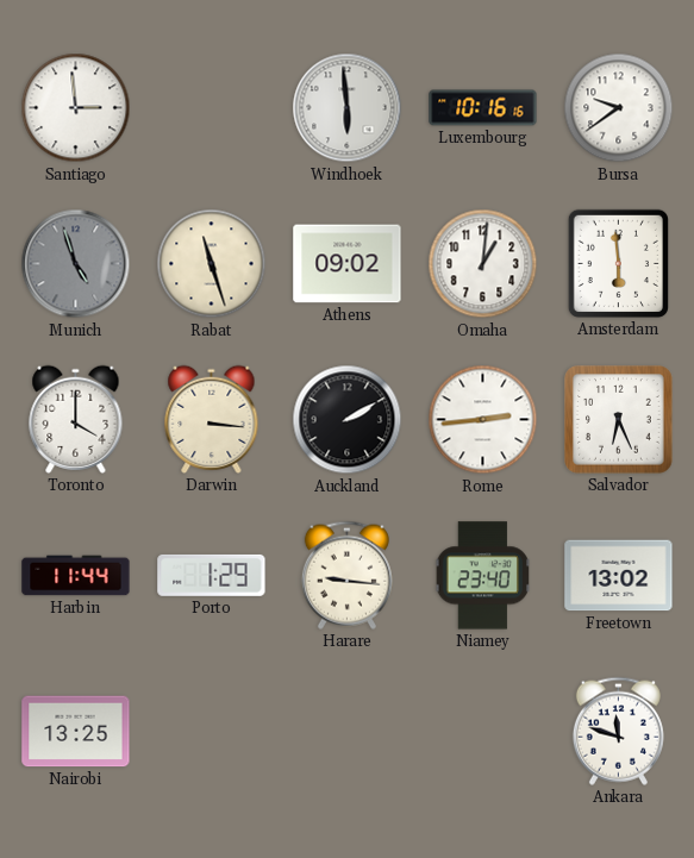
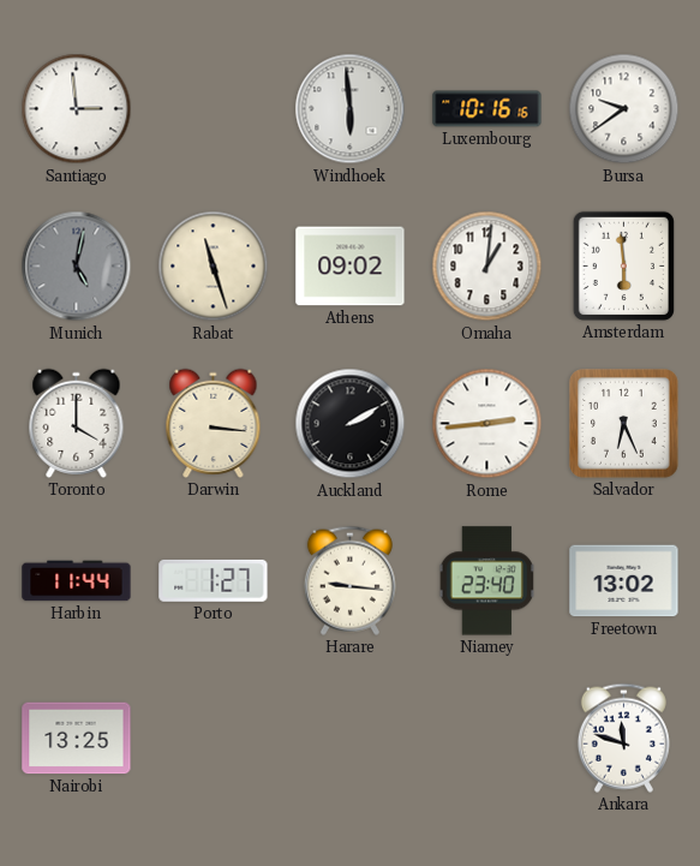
Munich: 4:57 -> 5:02
Porto: 1:29 -> 1:27
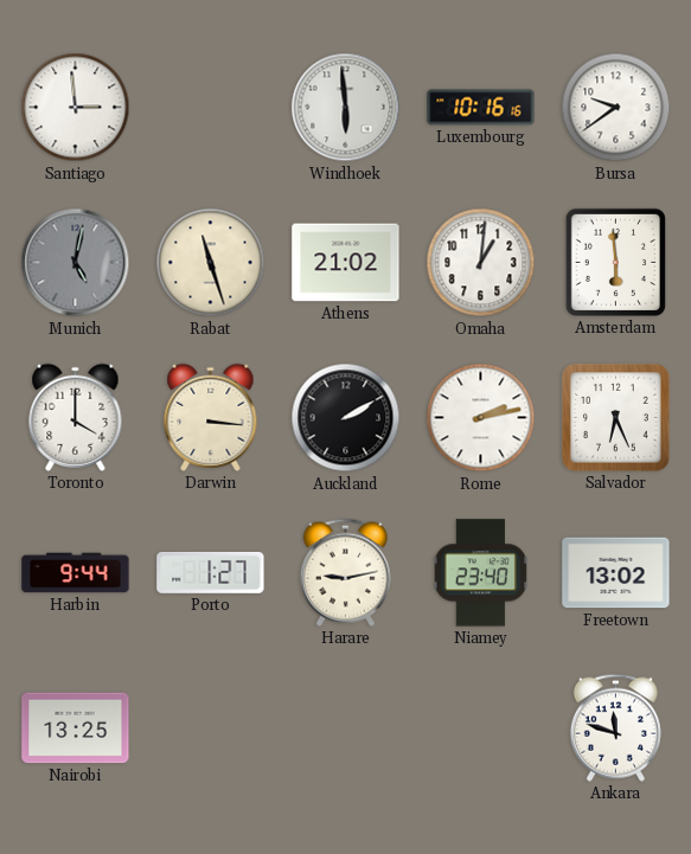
Athens: 09:02 -> 21:02
Rome: 2:44 -> 2:13
Harbin: 11:44 -> 9:44
Harare: 9:16 -> 9:13
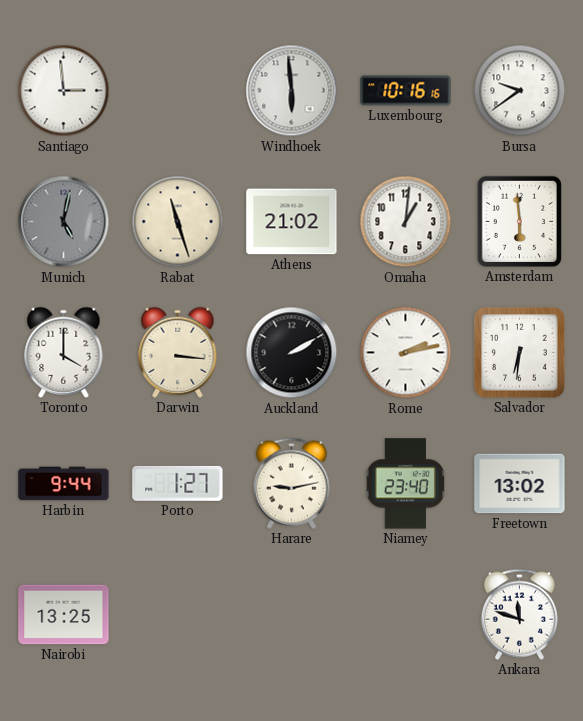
Salvador: 6:26 -> 6:31
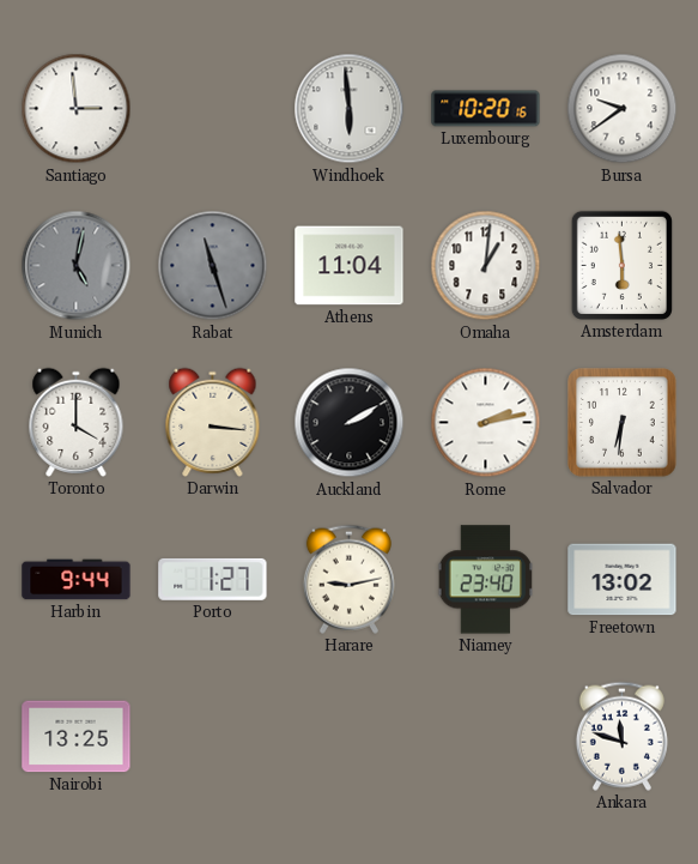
Luxembourg: 10:16 -> 10:20
Rabat dial: cream -> grey
Athens: 21:02 -> 11:04
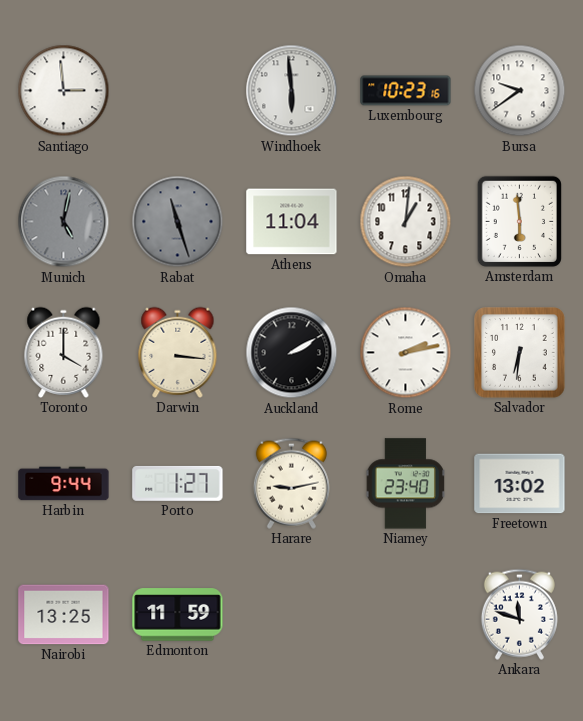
Luxembourg: 10:20 -> 10:23
Edmonton: none -> 11:59
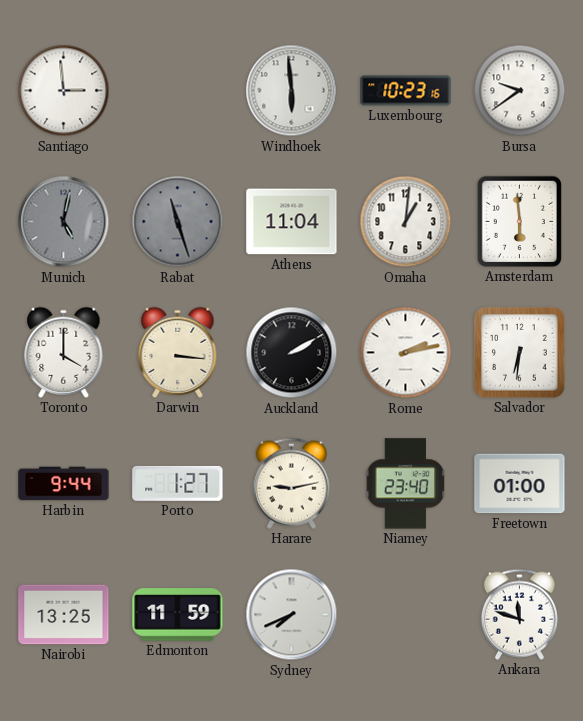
Freetown: 13:02 -> 01:00
Sydney: none -> 7:41
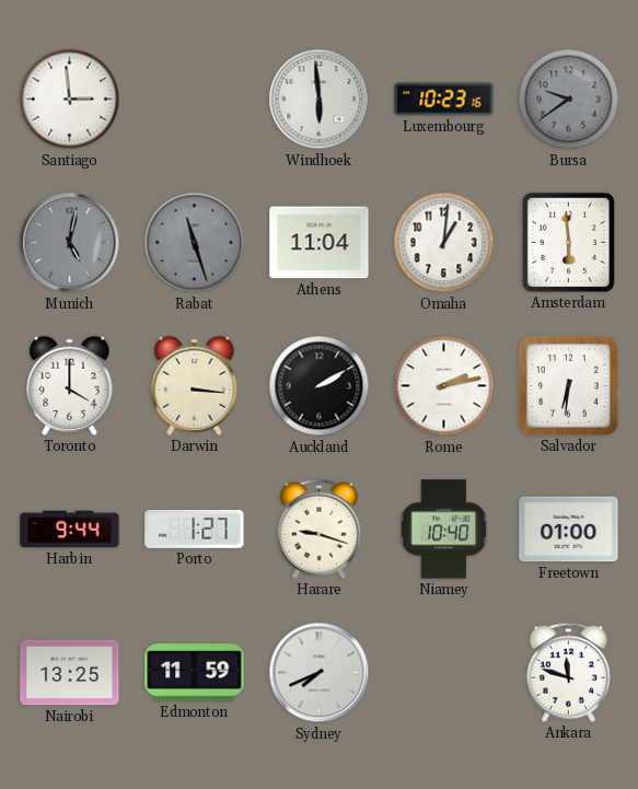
Bursa dial: white -> grey
Harare: 9:13 -> 9:18
Niamey: 23:40 -> 10:40
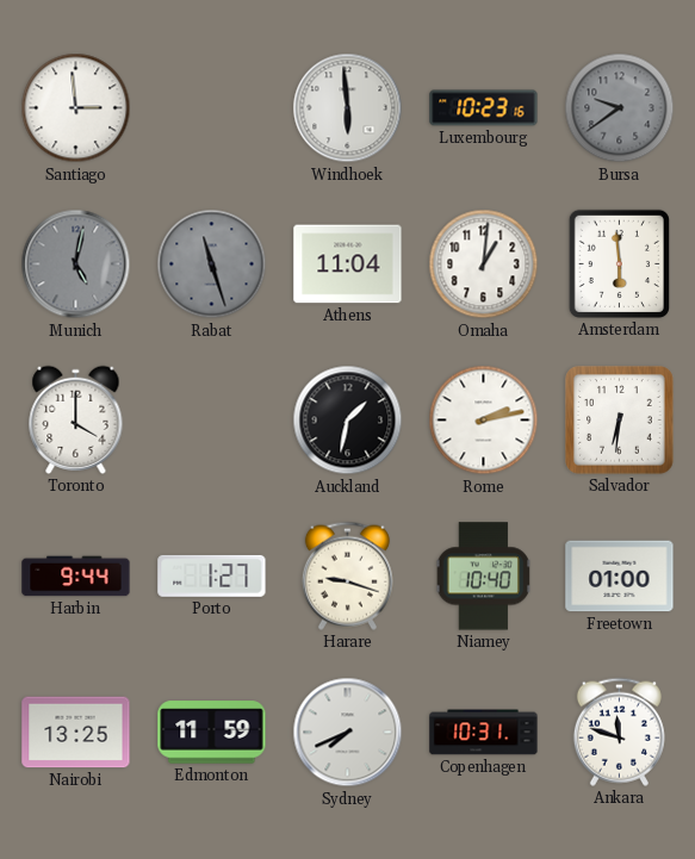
Darwin: 3:16 -> none
Auckland: 2:10 -> 1:32
Copenhagen: none -> 10:31
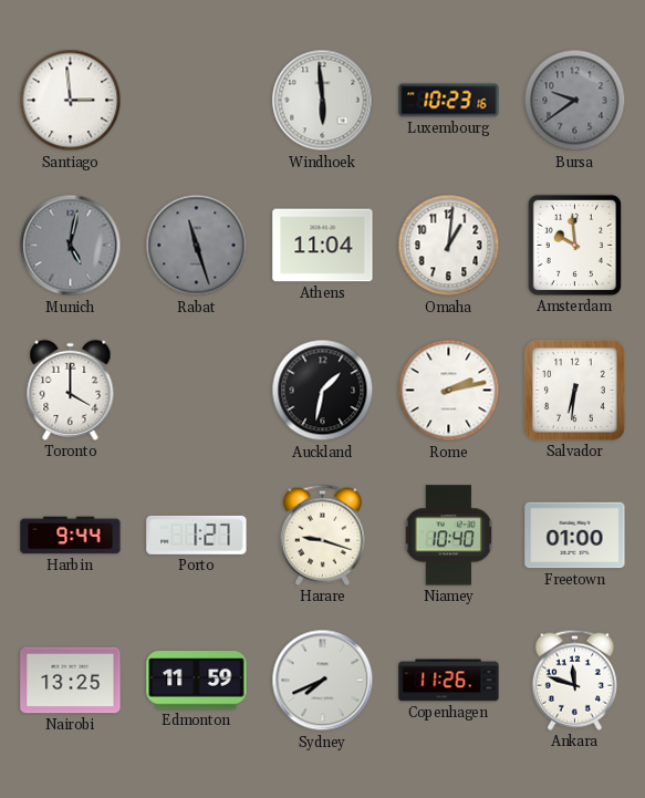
Amsterdam: 5:59 -> 9:59
Copenhagen: 10:31 -> 11:26
